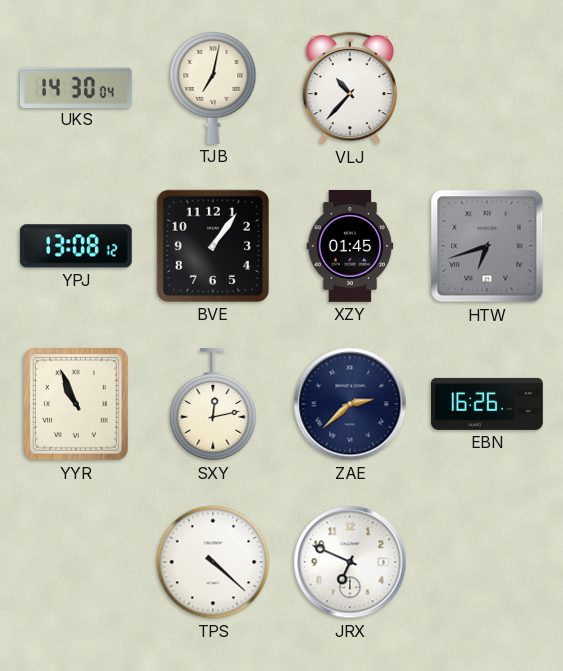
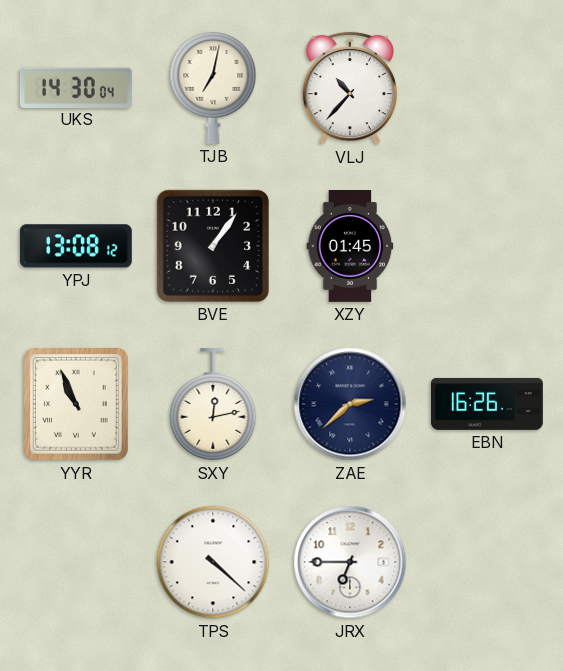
HTW: 6:42 -> none
JRX: 6:49 -> 6:45
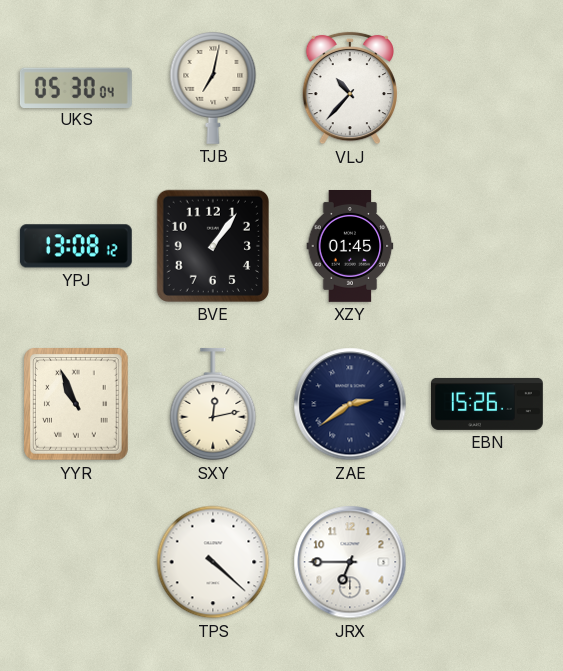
UKS: 14:30 -> 05:30
ZAE: 2:38 -> 2:39
EBN: 16:26 -> 15:26
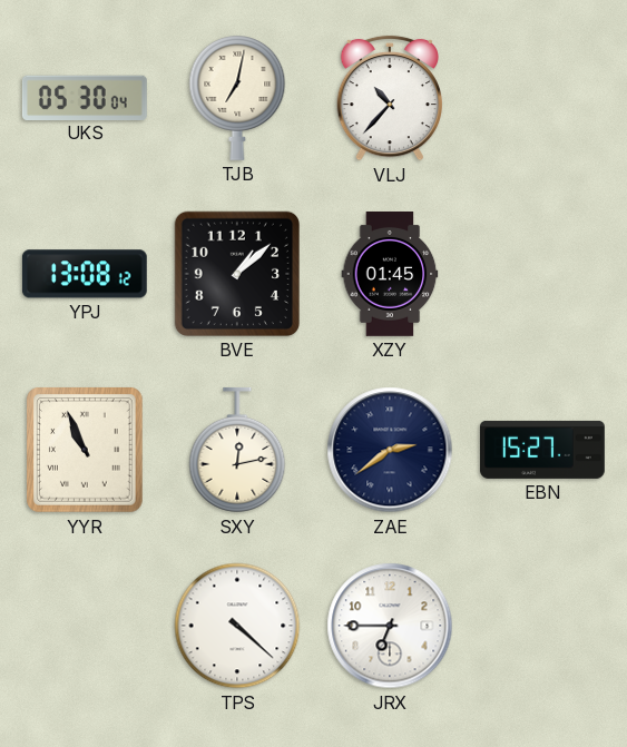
BVE: 1:06 -> 1:08
EBN: 15:26 -> 15:27
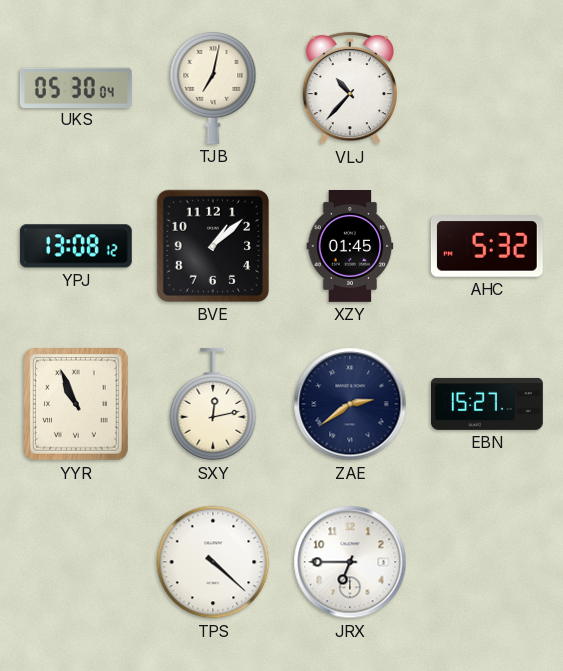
AHC: none -> 5:32
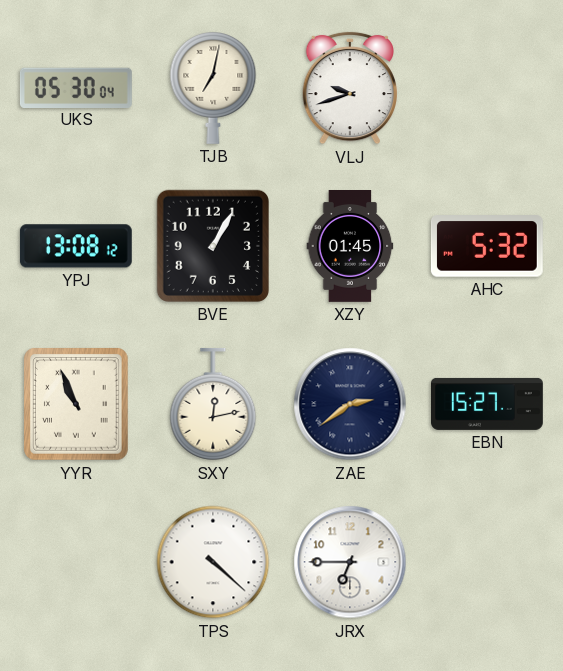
VLJ: 10:37 -> 9:42
BVE: 1:08 -> 1:05
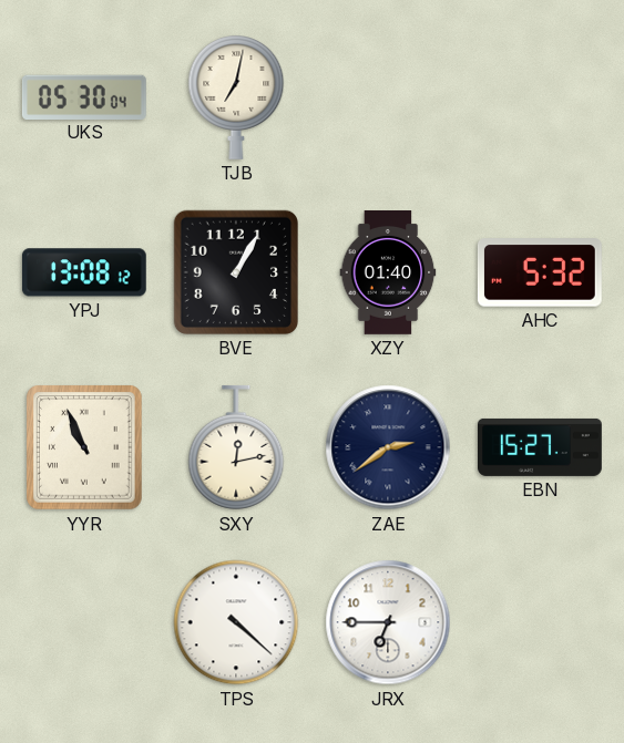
VLJ: 9:42 -> none
XZY: 01:45 -> 01:40
